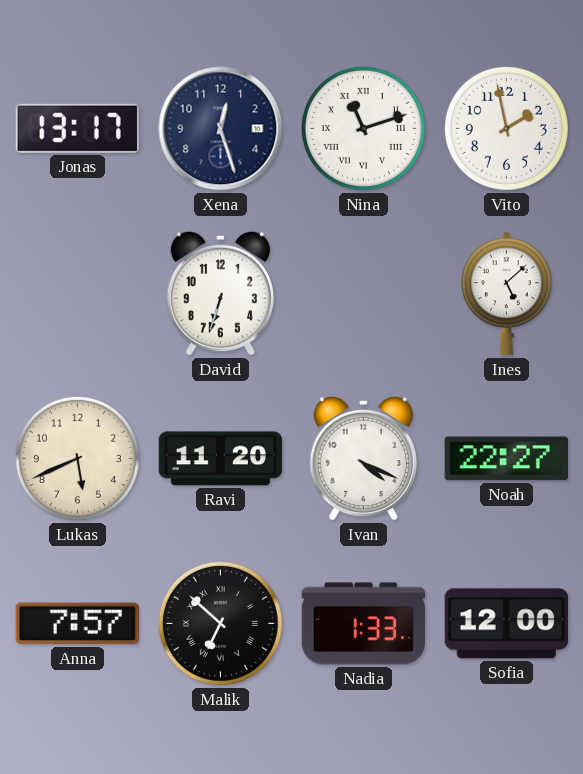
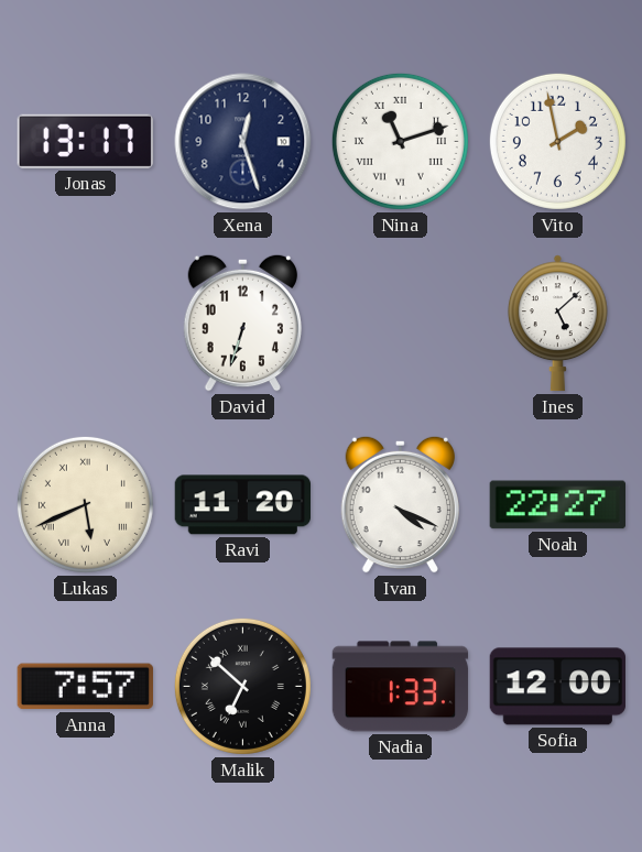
Lukas numerals: Arabic -> Roman
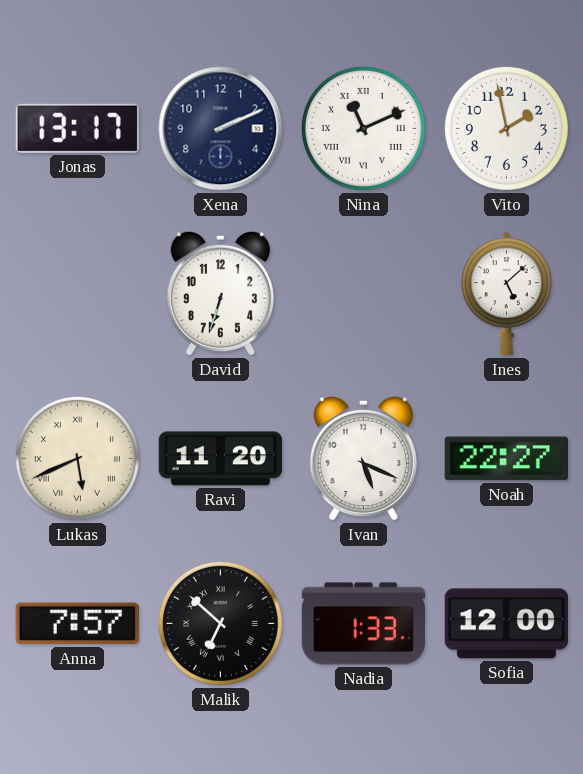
Xena: 12:27 -> 2:11
Nina: 11:12 -> 11:11
Ivan: 4:19 -> 5:19
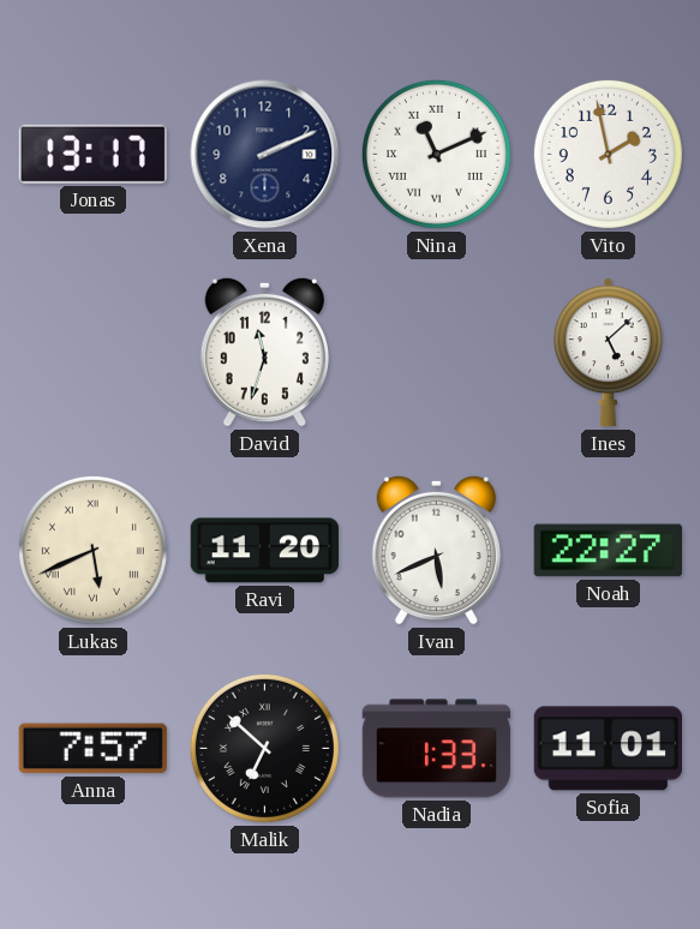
David: 6:33 -> 11:33
Ivan: 5:19 -> 5:41
Sofia: 12:00 -> 11:01
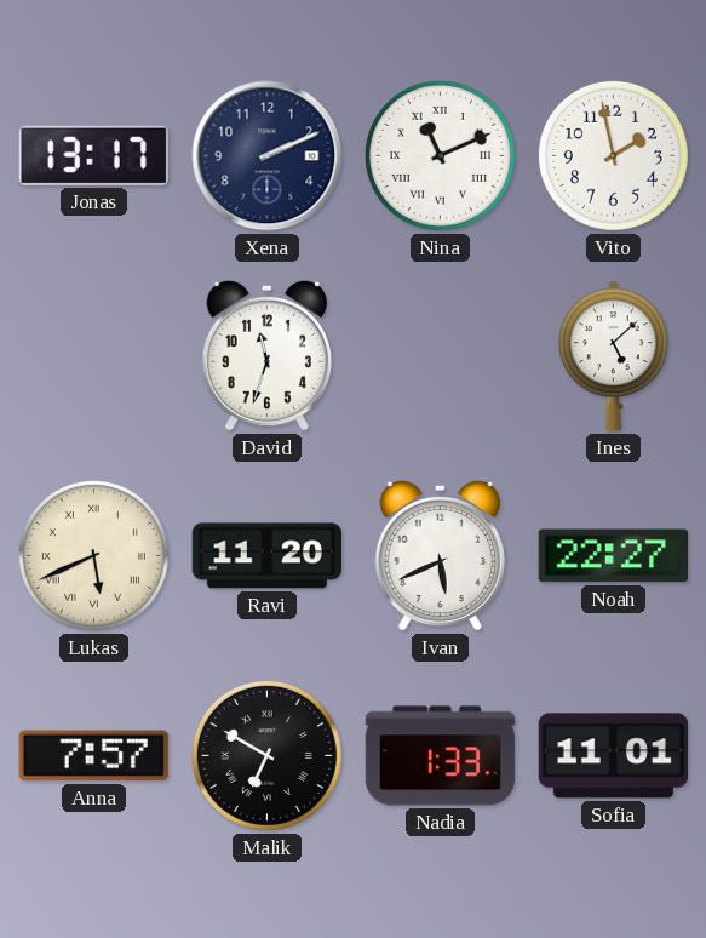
Malik: 6:52 -> 6:50
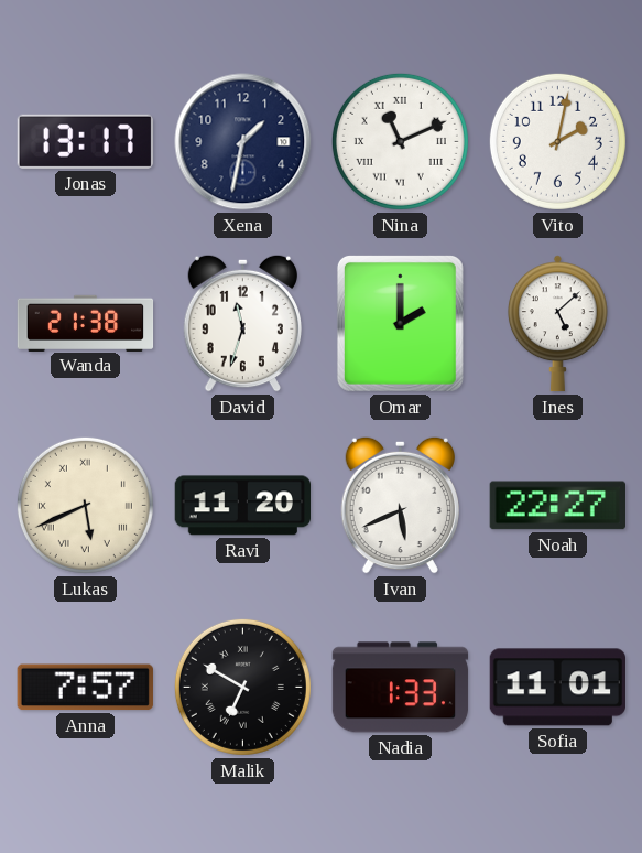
Xena: 2:11 -> 1:32
Vito: 1:58 -> 2:02
Wanda: none -> 21:38
Omar: none -> 2:00
